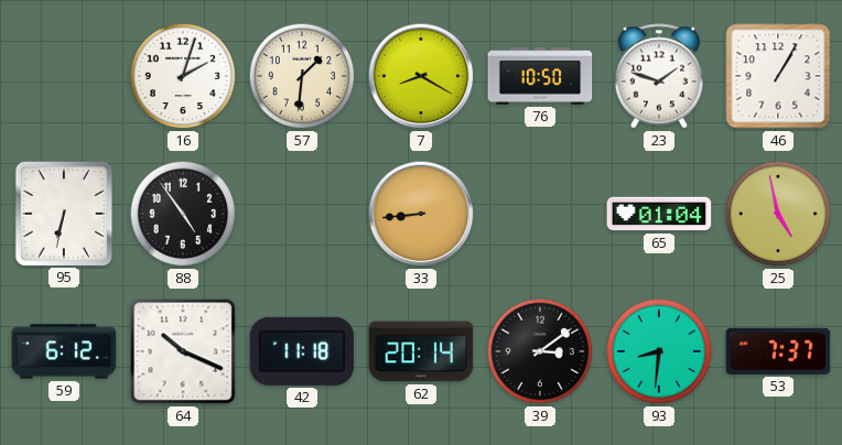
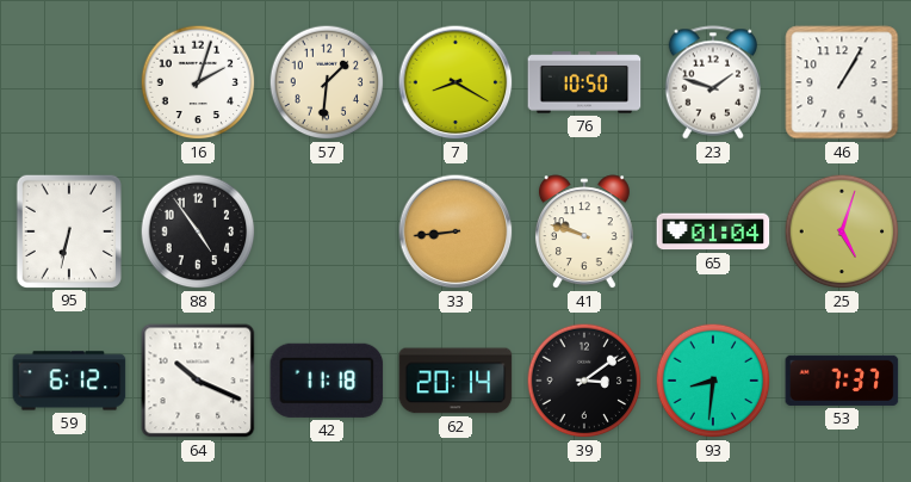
41: none -> 9:48
25: 4:58 -> 5:03
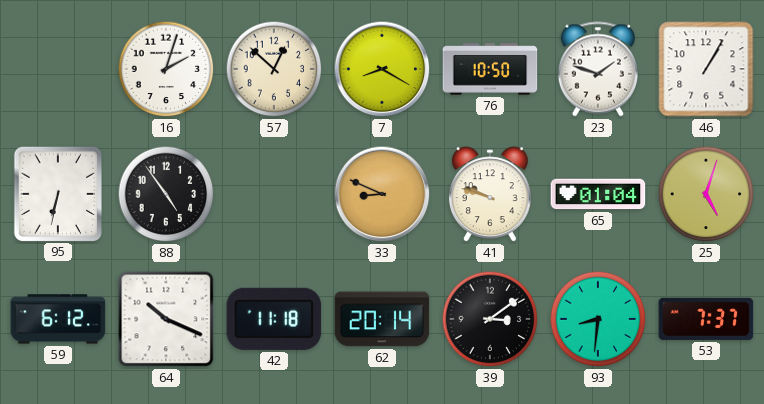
57: 1:31 -> 12:52
33: 8:44 -> 8:49
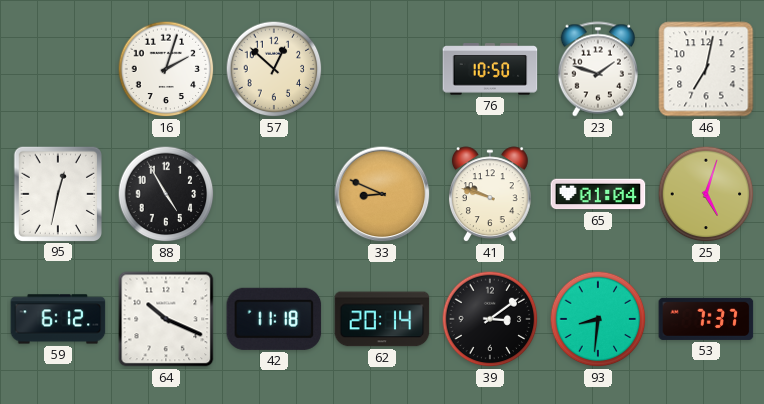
7: 8:20 -> none
46: 1:05 -> 7:02
95: 6:32 -> 12:32
88: 4:54 -> 4:55
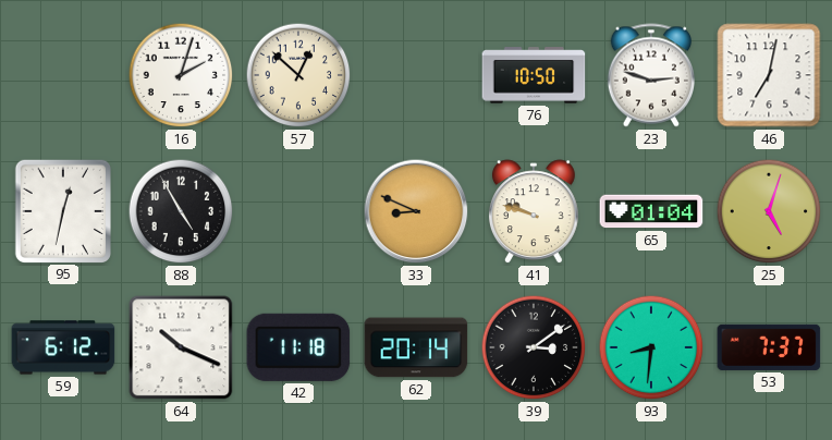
23: 1:48 -> 2:48
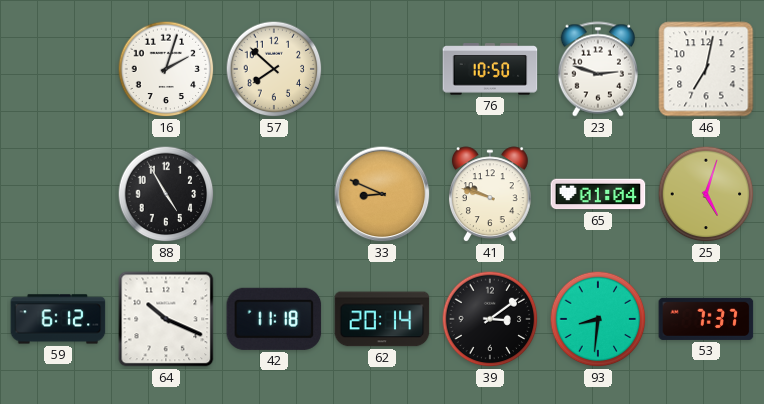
57: 12:52 -> 7:52
95: 12:32 -> none
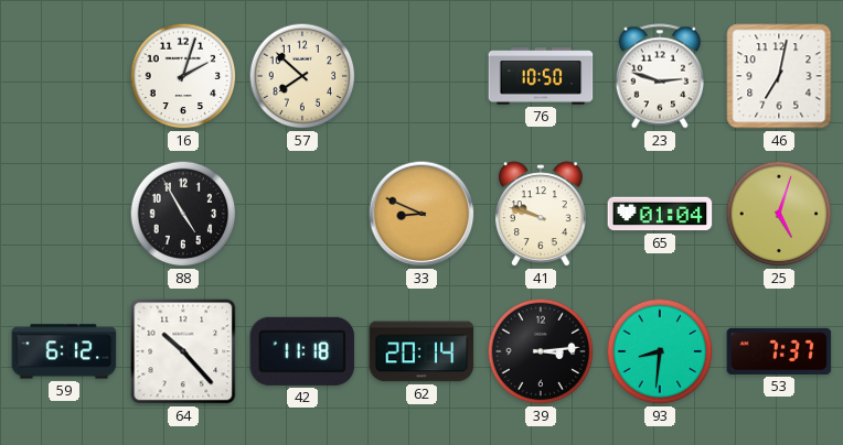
64: 10:19 -> 10:23
39: 3:09 -> 3:14
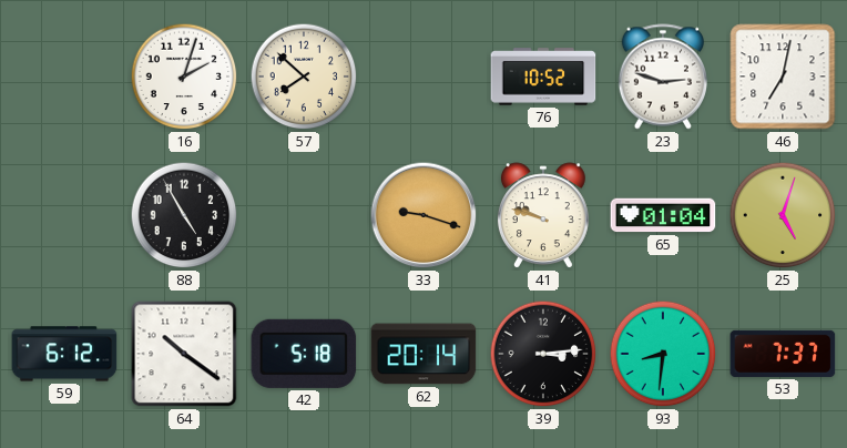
76: 10:50 -> 10:52
33: 8:49 -> 9:18
64: 10:23 -> 10:21
42: 11:18 -> 5:18
